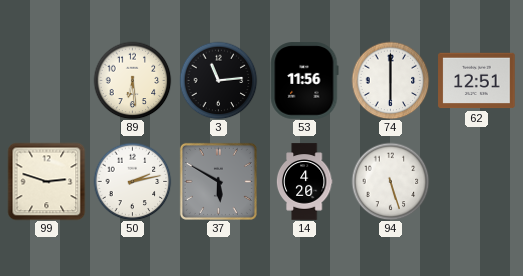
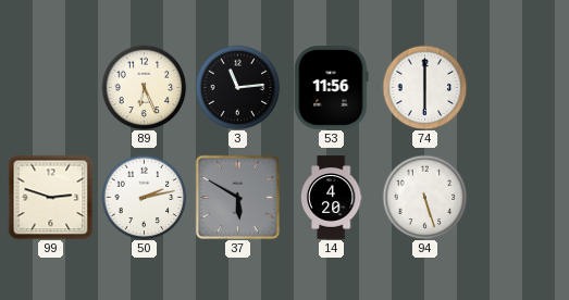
89: 6:29 -> 6:26
62: 12:51 -> none
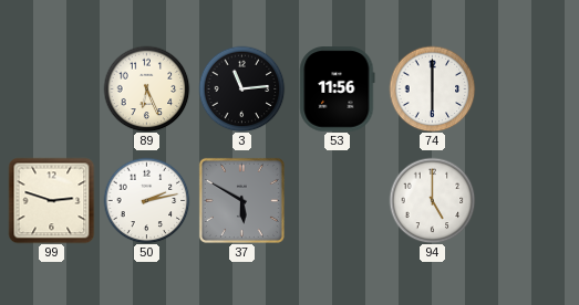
14: 4:20 -> none
94: 5:27 -> 5:00
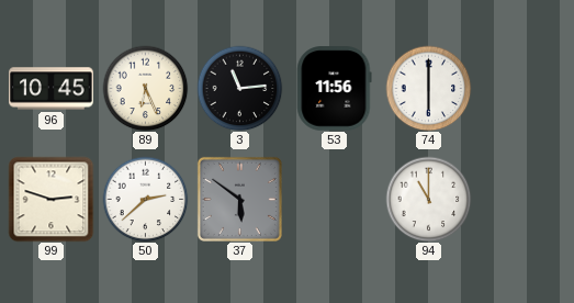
96: none -> 10:45
50: 2:13 -> 2:38
37: 5:50 -> 5:51
94: 5:00 -> 11:00
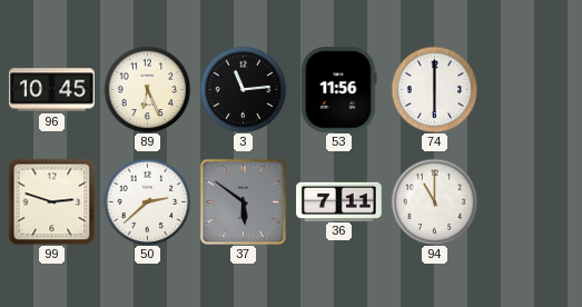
36: none -> 7:11
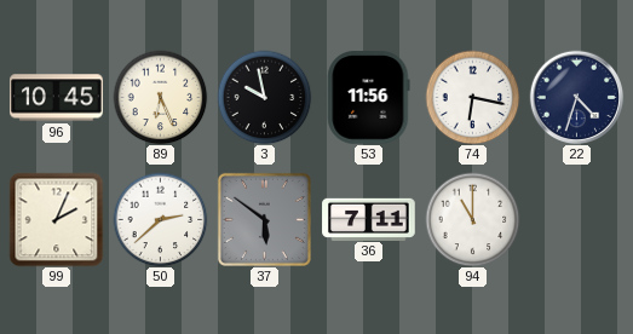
3: 11:14 -> 9:58
74: 6:00 -> 6:17
22: none -> 4:33
99: 2:48 -> 2:04
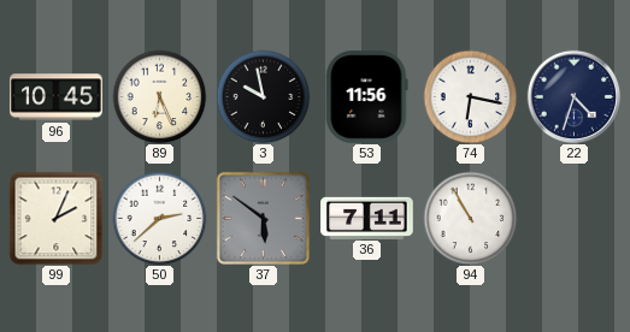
94: 11:00 -> 10:55
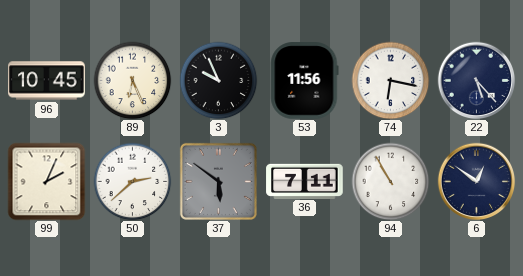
3: 9:58 -> 9:56
22: 4:33 -> 5:23
6: none -> 12:51
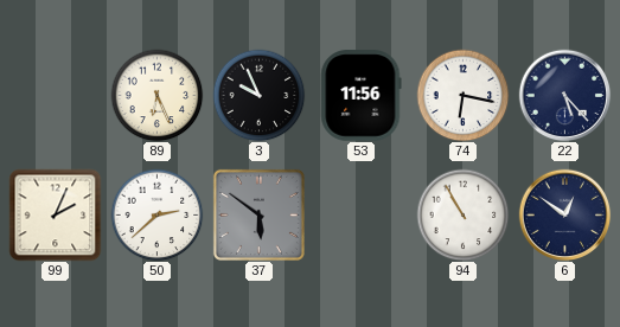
96: 10:45 -> none
36: 7:11 -> none
